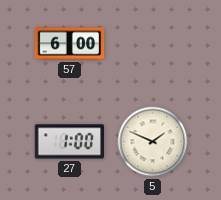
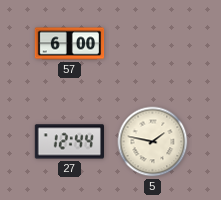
27: 1:00 -> 12:44
5: 1:49 -> 1:47
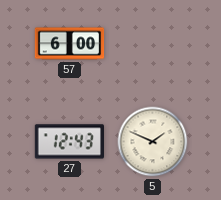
27: 12:44 -> 12:43
5: 1:47 -> 1:49
